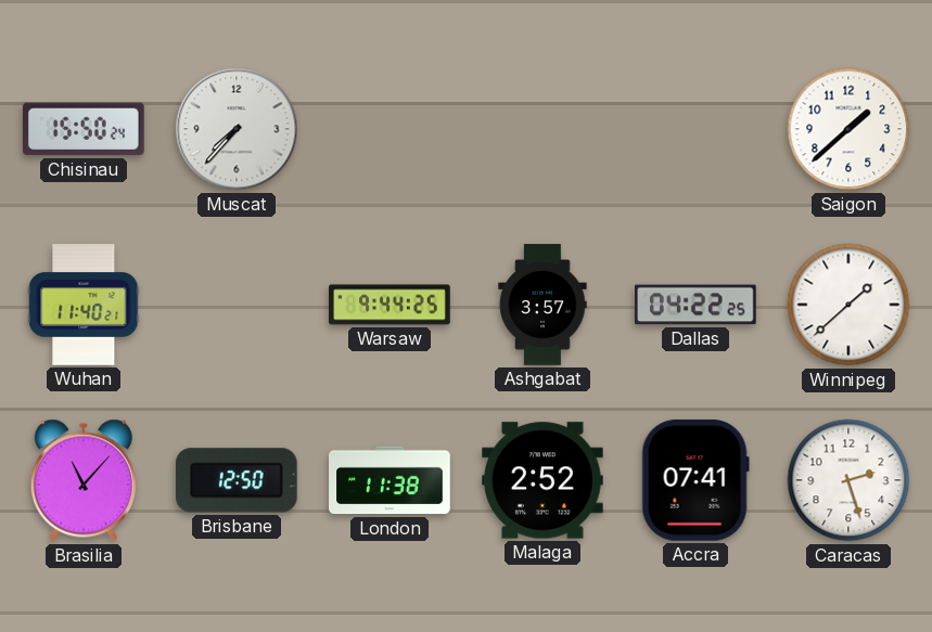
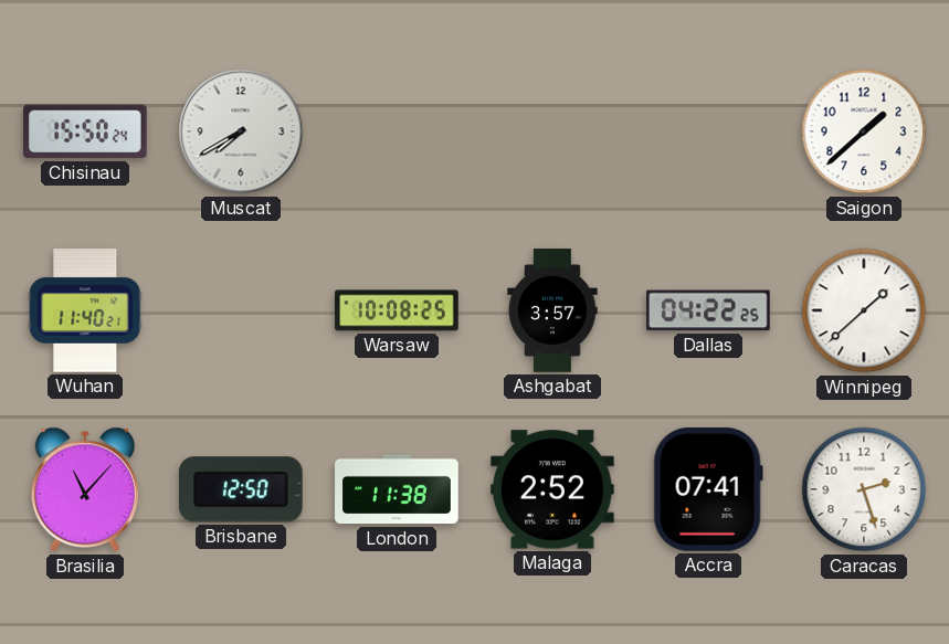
Muscat: 7:37 -> 7:40
Warsaw: 9:44 -> 10:08
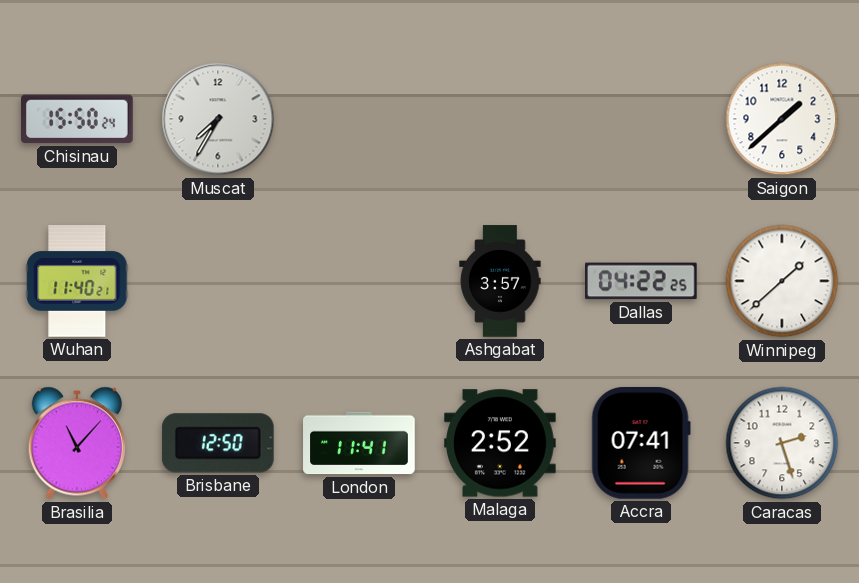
Muscat: 7:40 -> 7:35
Warsaw: 10:08 -> none
London: 11:38 -> 11:41
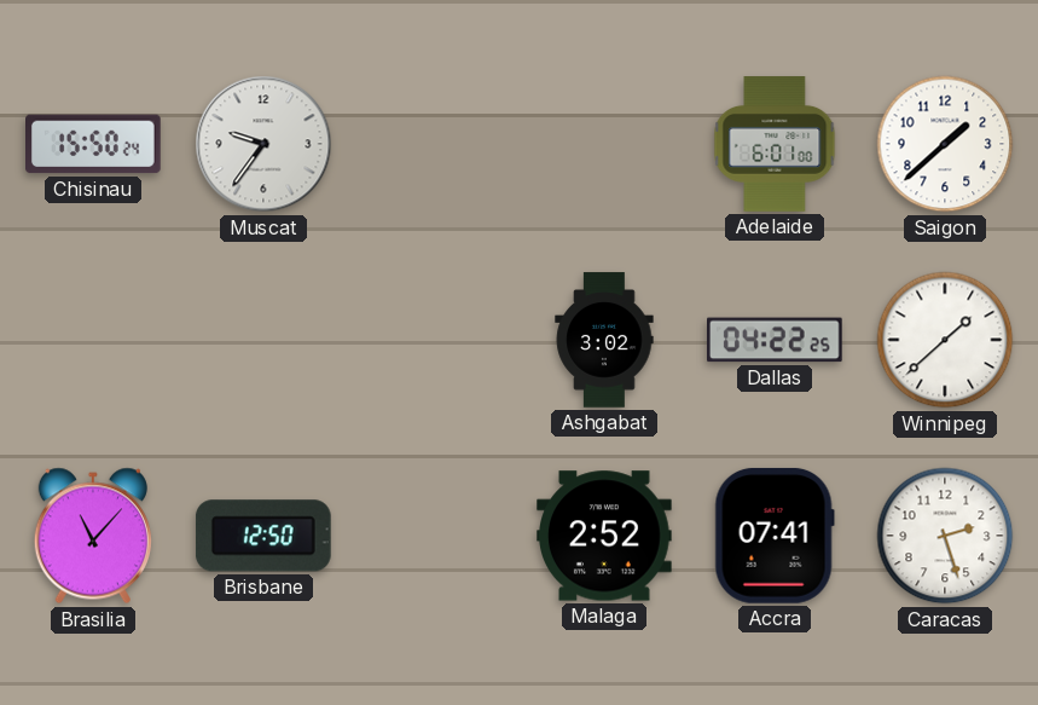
Muscat: 7:35 -> 9:36
Adelaide: none -> 6:01
Wuhan: 11:40 -> none
Ashgabat: 3:57 -> 3:02
London: 11:41 -> none
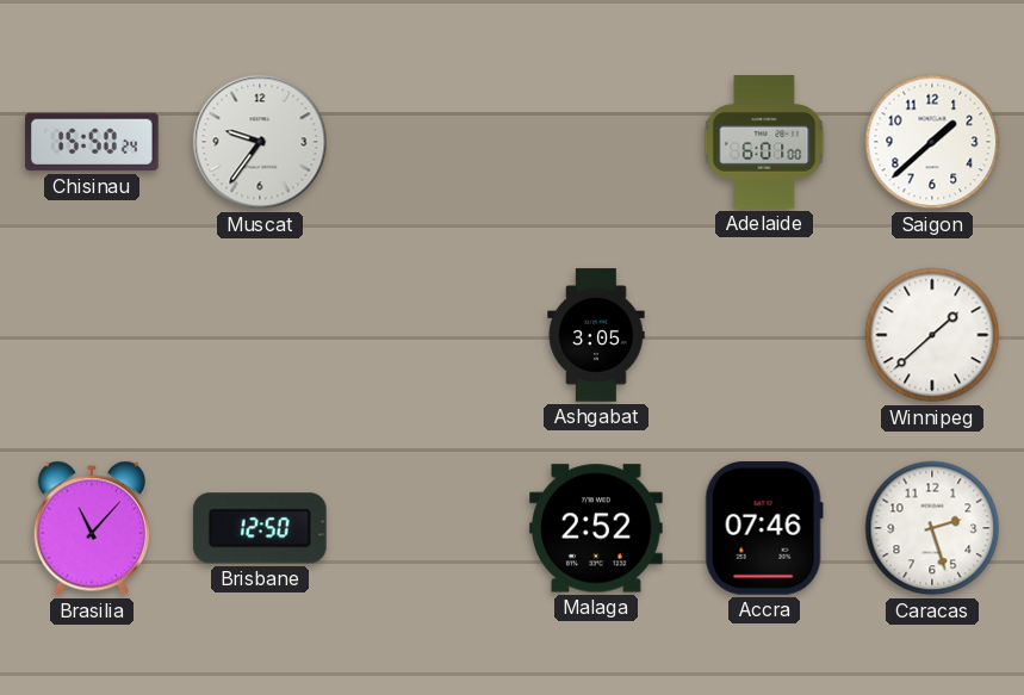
Ashgabat: 3:02 -> 3:05
Dallas: 04:22 -> none
Accra: 07:41 -> 07:46
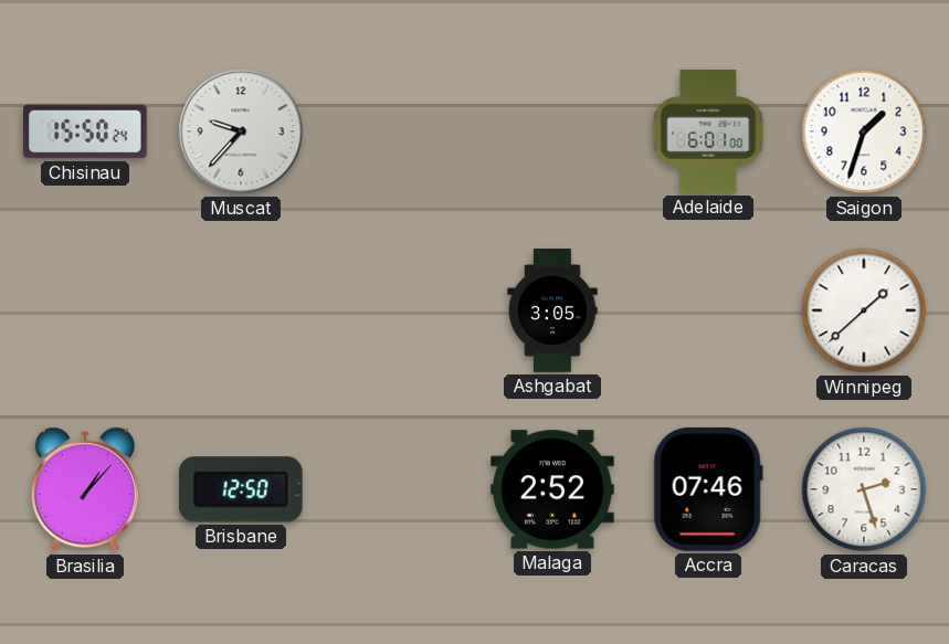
Muscat: 9:36 -> 9:37
Saigon: 1:38 -> 1:33
Brasilia: 11:07 -> 1:07
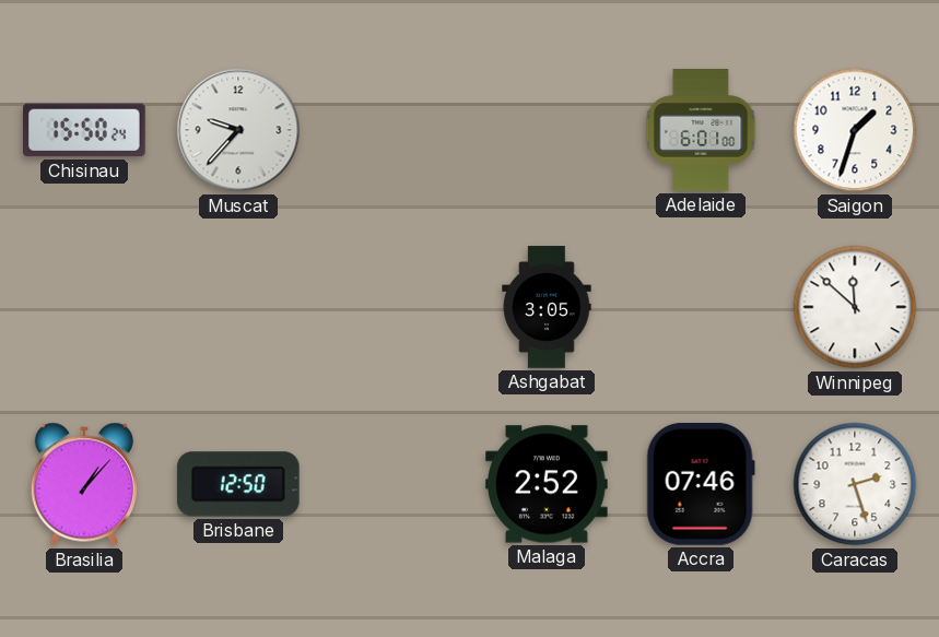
Winnipeg: 1:38 -> 11:52
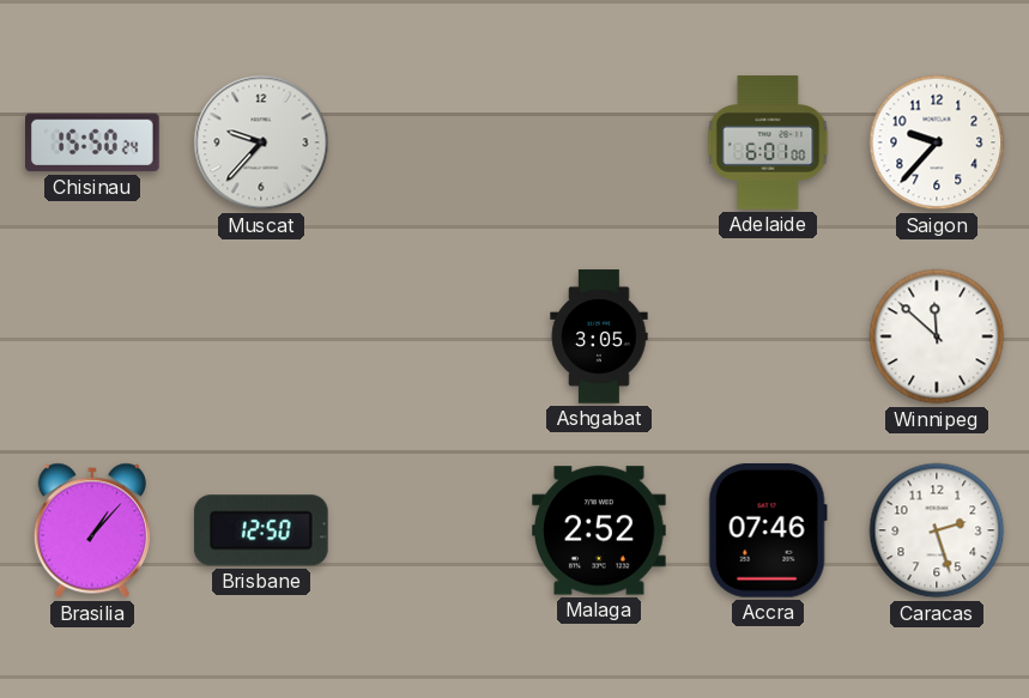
Saigon: 1:33 -> 9:37
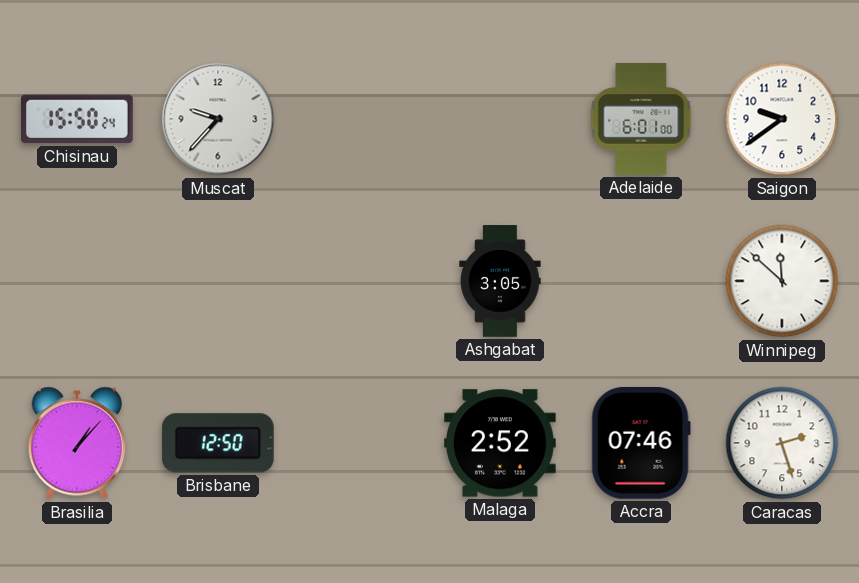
Saigon: 9:37 -> 9:39
